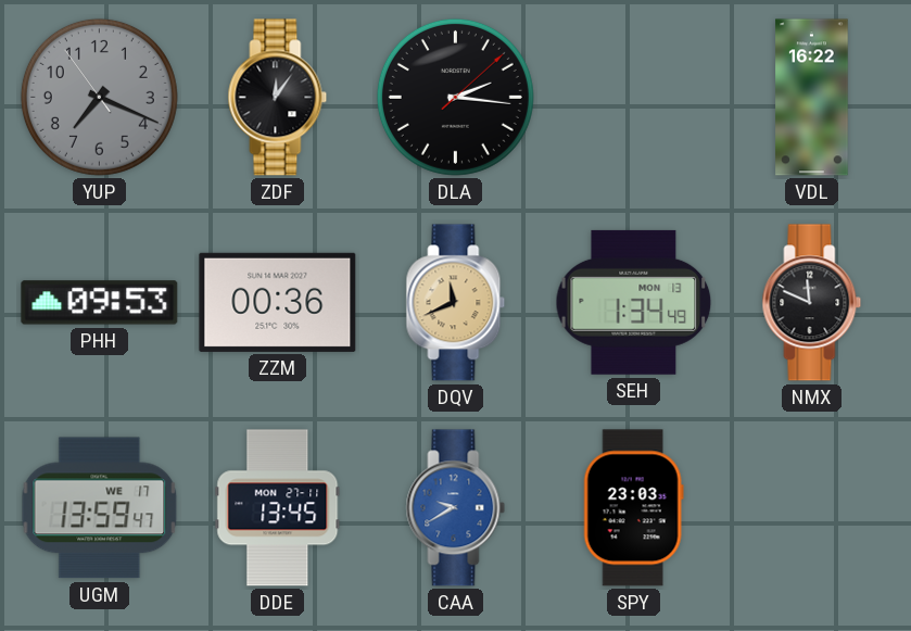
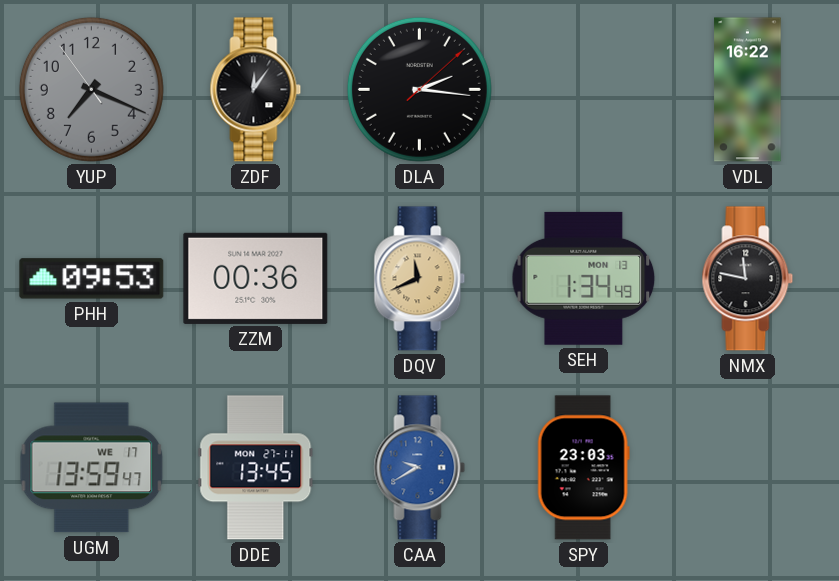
NMX: 11:49 -> 11:47
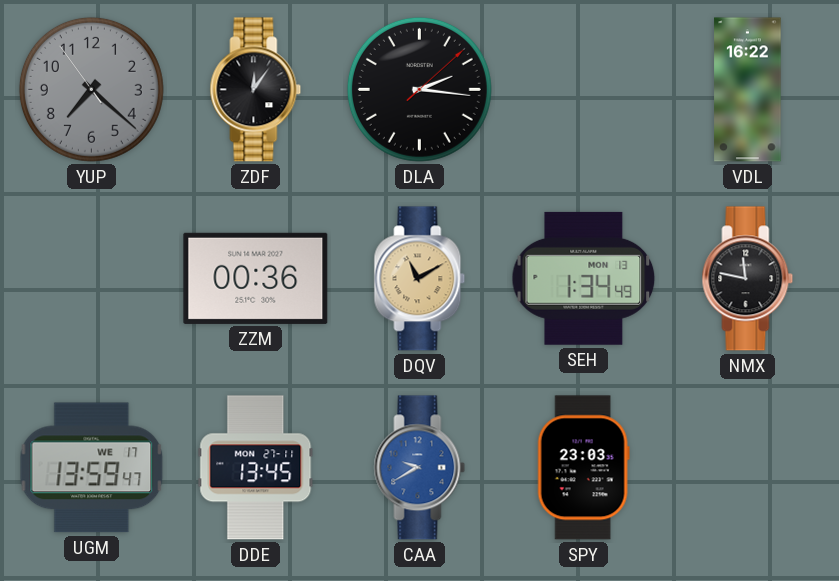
YUP: 7:18 -> 7:21
PHH: 09:53 -> none
DQV: 11:41 -> 11:10
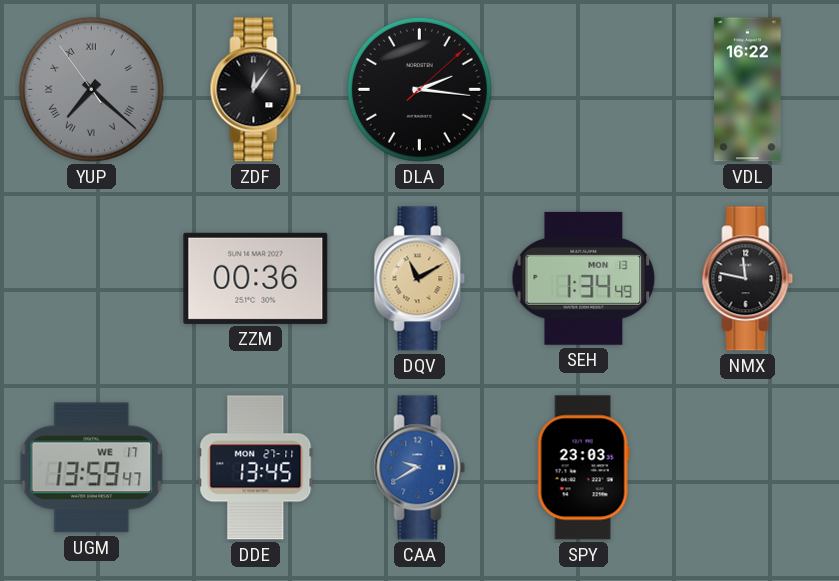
YUP numerals: Arabic -> Roman
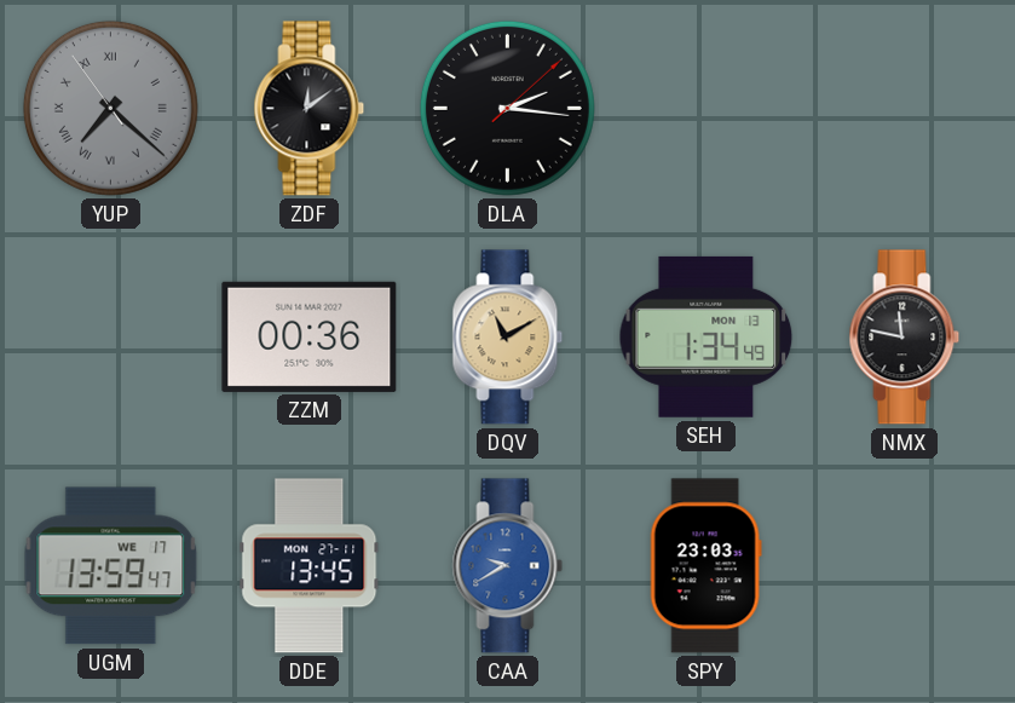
ZDF: 12:06 -> 12:09
VDL: 16:22 -> none
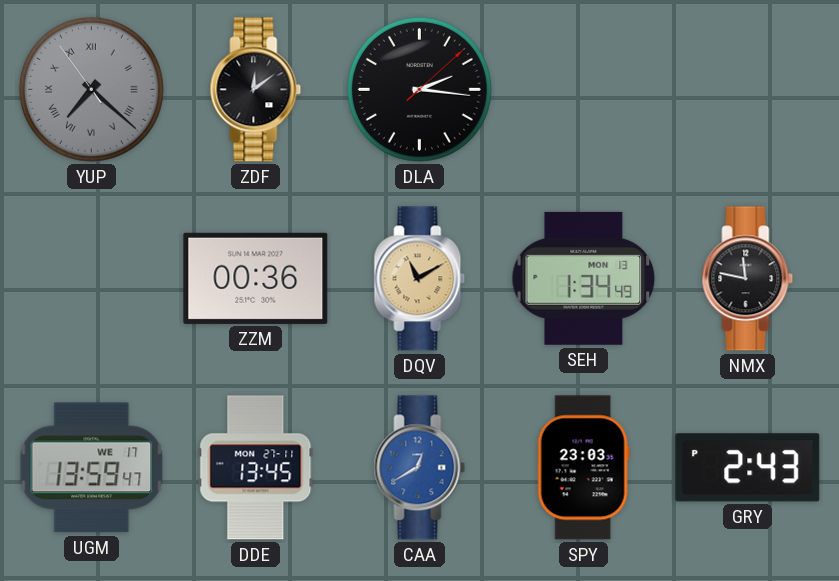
CAA: 9:40 -> 12:40
GRY: none -> 2:43
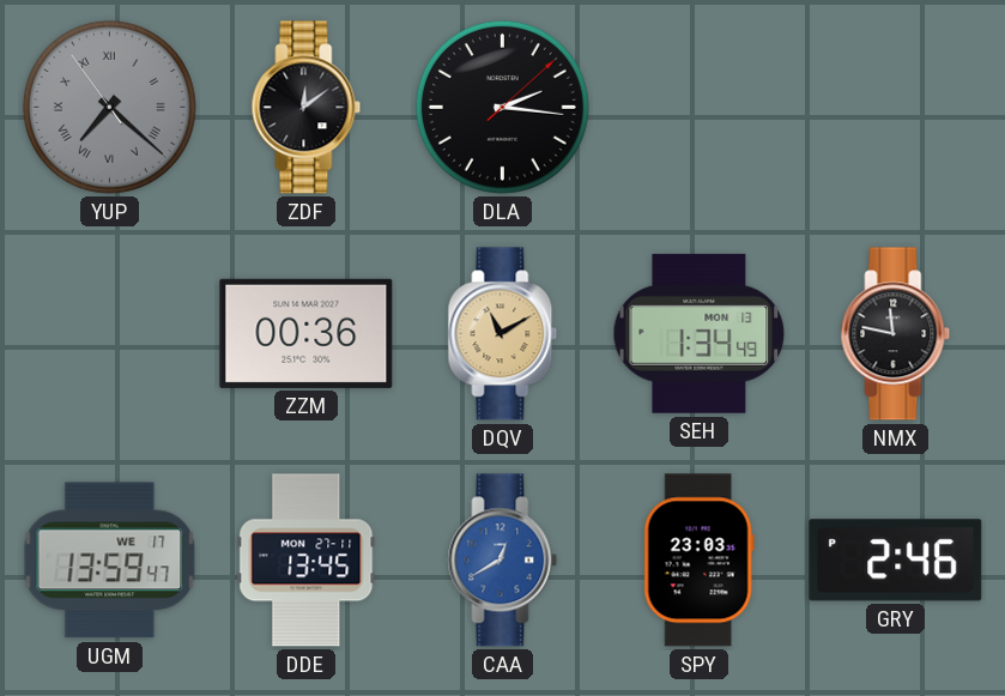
GRY: 2:43 -> 2:46
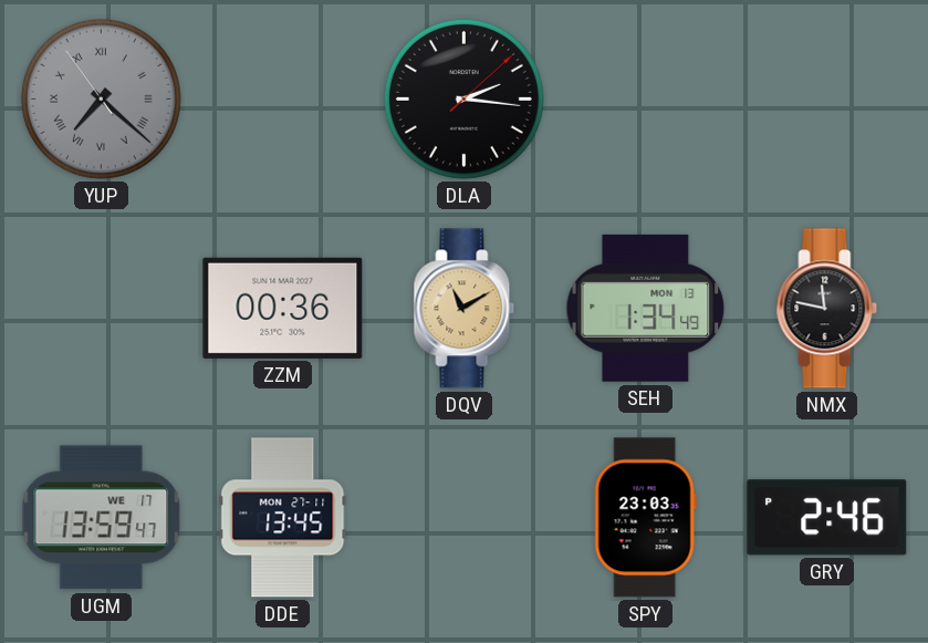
ZDF: 12:09 -> none
CAA: 12:40 -> none
